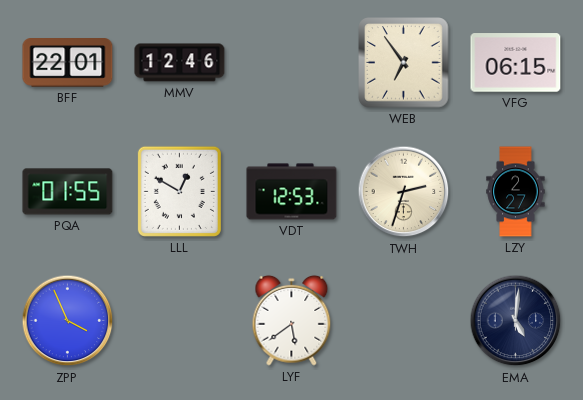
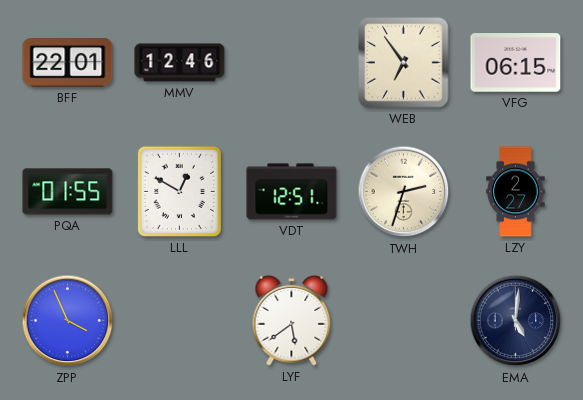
VDT: 12:53 -> 12:51
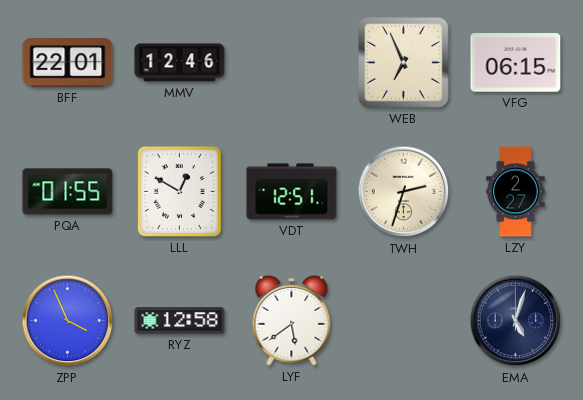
WEB: 6:54 -> 6:56
RYZ: none -> 12:58
EMA: 5:01 -> 5:03
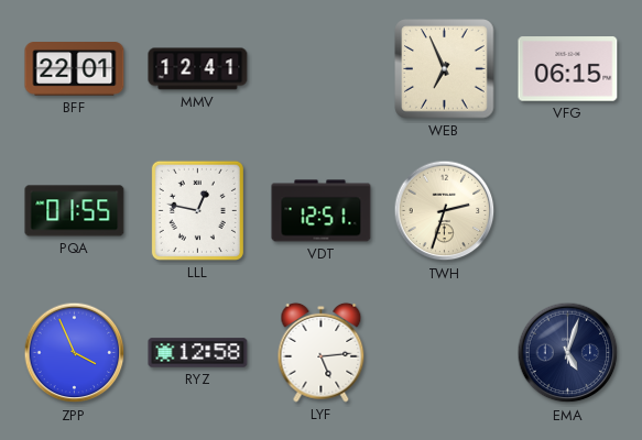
MMV: 12:46 -> 12:41
LLL: 12:50 -> 12:47
LZY: 2:27 -> none
LYF: 5:39 -> 5:14
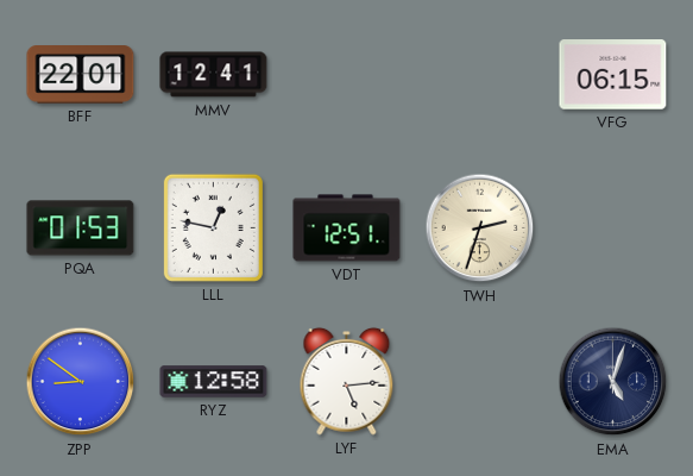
WEB: 6:56 -> none
PQA: 01:55 -> 01:53
ZPP: 3:56 -> 8:51
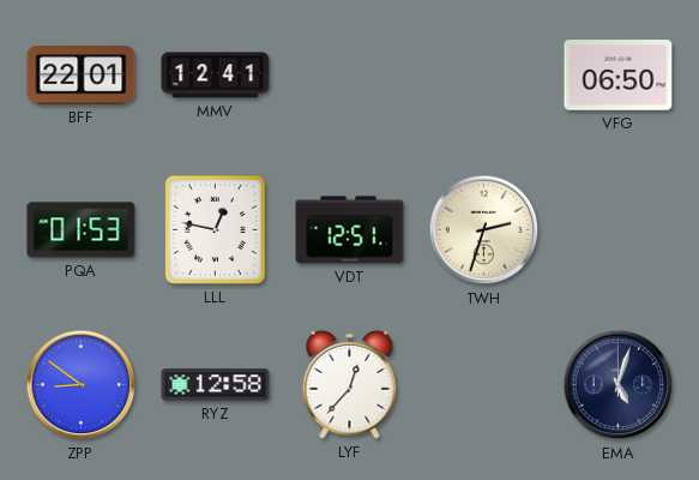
VFG: 06:15 -> 06:50
LYF: 5:14 -> 12:37
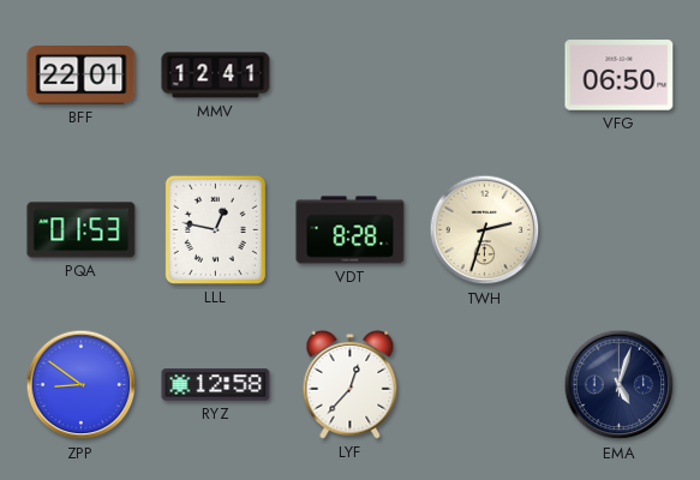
VDT: 12:51 -> 8:28
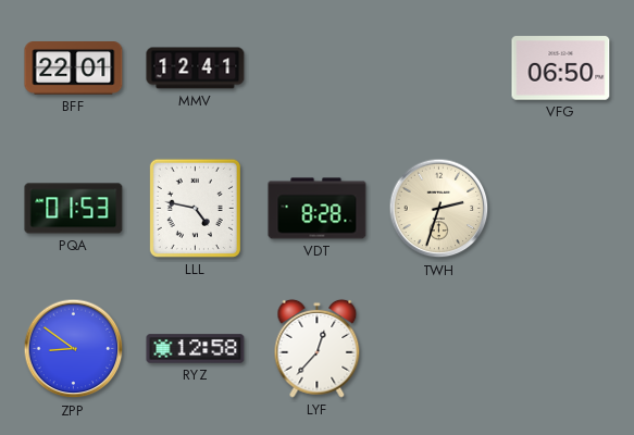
LLL: 12:47 -> 4:47
EMA: 5:03 -> none
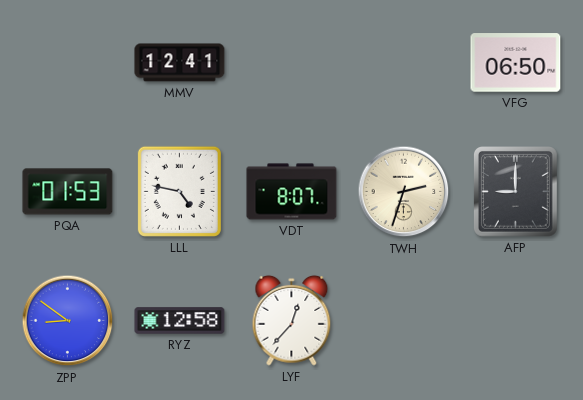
BFF: 22:01 -> none
VDT: 8:28 -> 8:07
AFP: none -> 9:00
